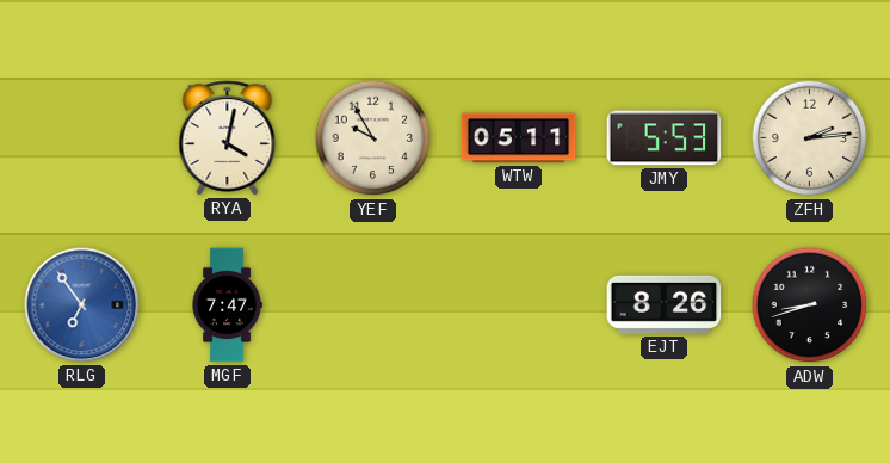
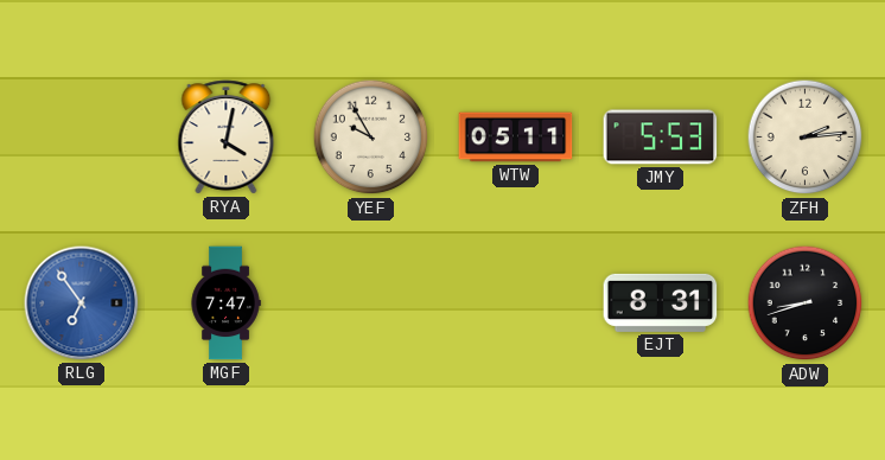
EJT: 8:26 -> 8:31
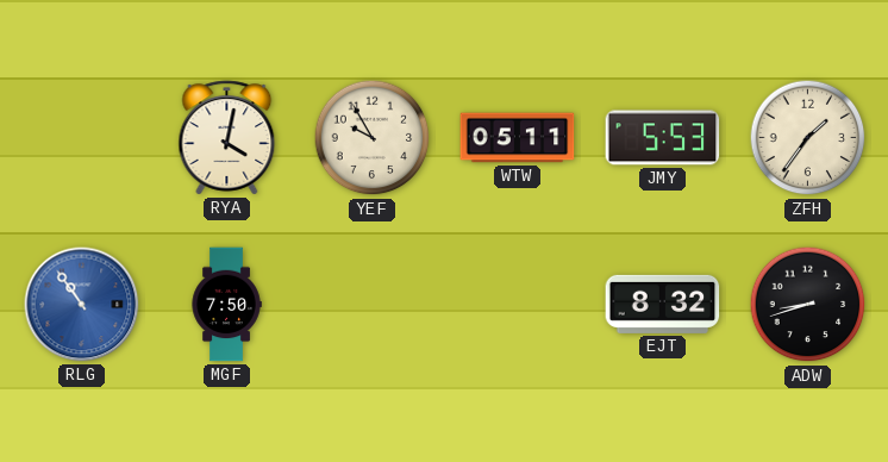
ZFH: 2:14 -> 1:36
RLG: 6:54 -> 10:54
MGF: 7:47 -> 7:50
EJT: 8:31 -> 8:32
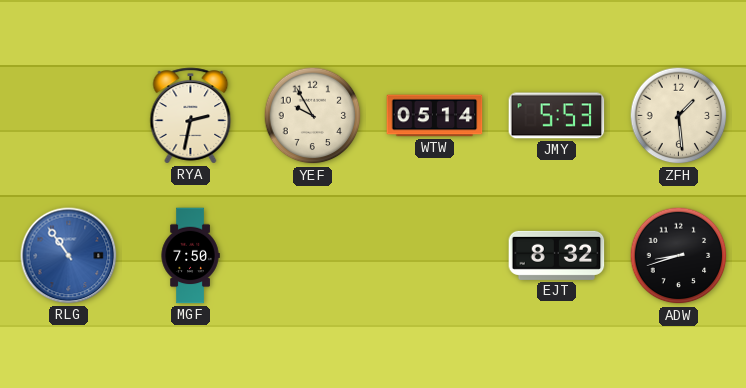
RYA: 4:02 -> 2:32
WTW: 05:11 -> 05:14
ZFH: 1:36 -> 1:29
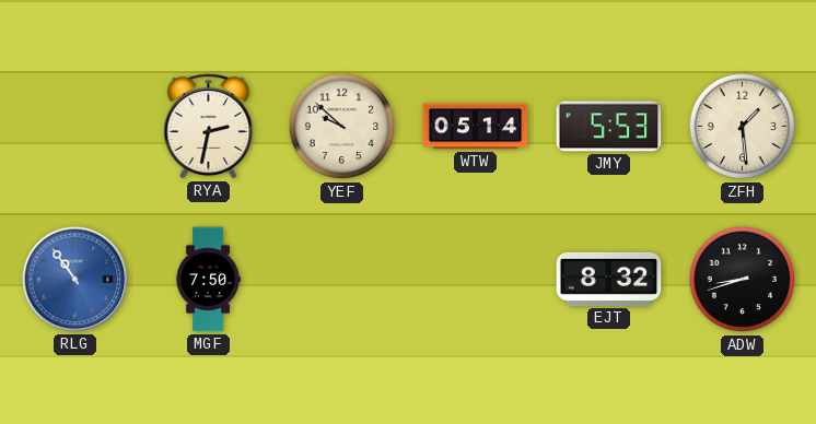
YEF: 9:55 -> 9:52
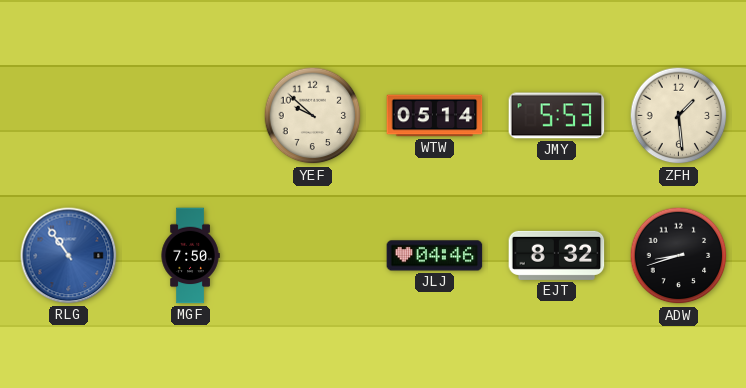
RYA: 2:32 -> none
JLJ: none -> 04:46
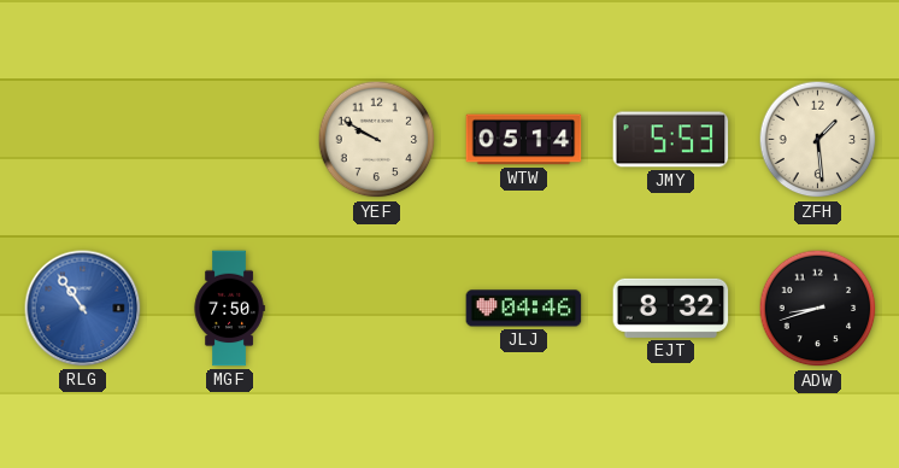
YEF: 9:52 -> 9:50
